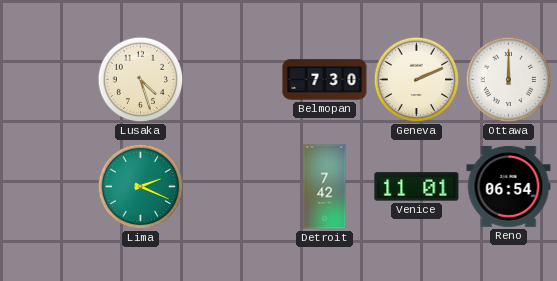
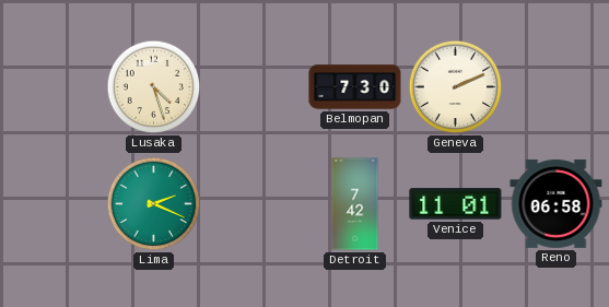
Ottawa: 12:00 -> none
Reno: 06:54 -> 06:58
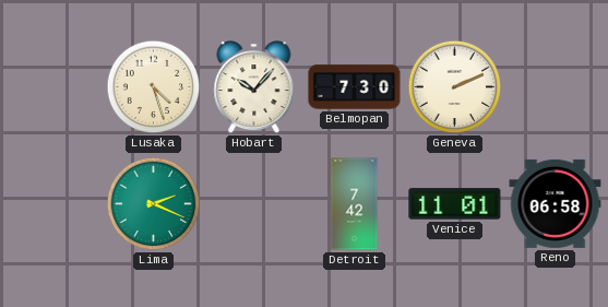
Hobart: none -> 10:07
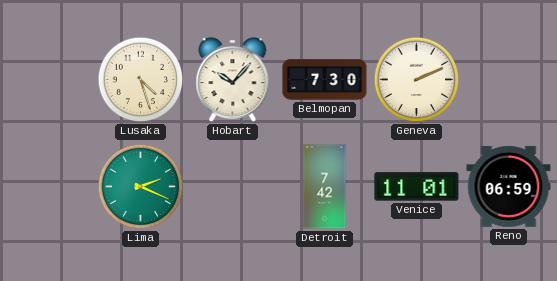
Reno: 06:58 -> 06:59
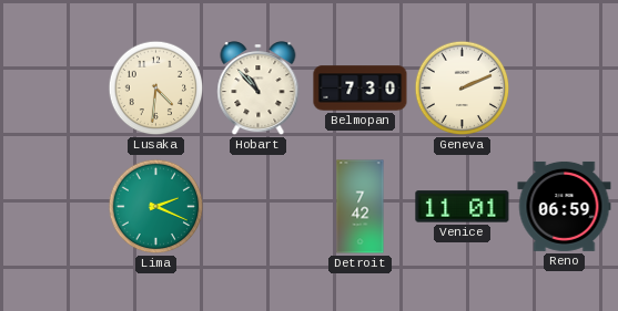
Lusaka: 4:27 -> 4:31
Hobart: 10:07 -> 10:53
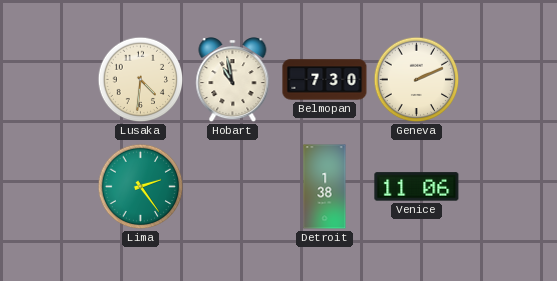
Hobart: 10:53 -> 10:58
Lima: 2:19 -> 2:24
Detroit: 7:42 -> 1:38
Venice: 11:01 -> 11:06
Reno: 06:59 -> none
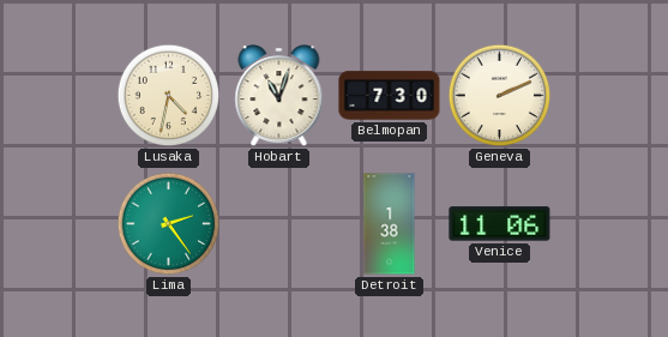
Lusaka: 4:31 -> 4:32
Hobart: 10:58 -> 11:03
